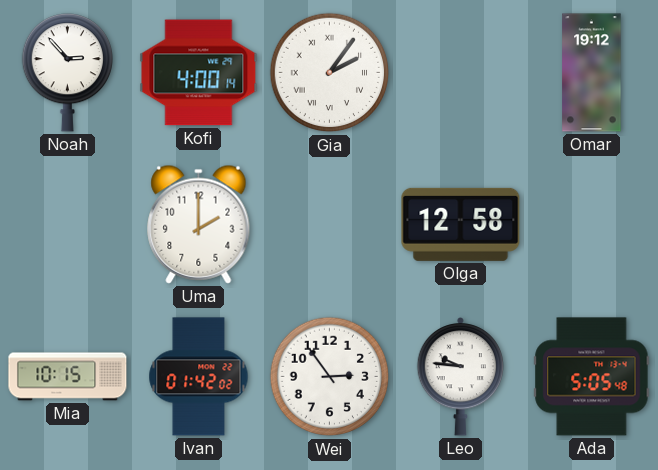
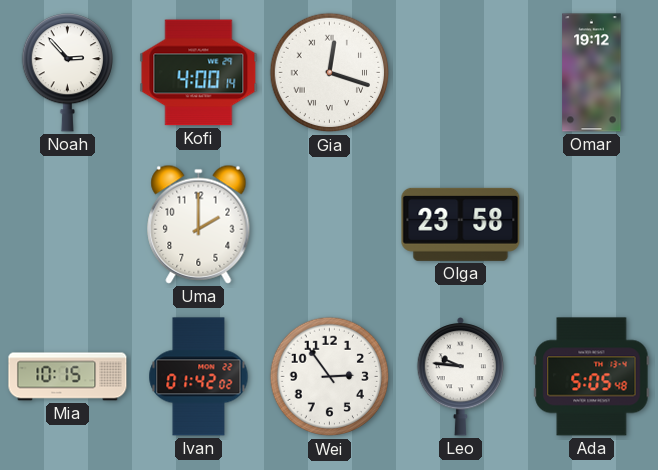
Gia: 2:06 -> 12:18
Olga: 12:58 -> 23:58
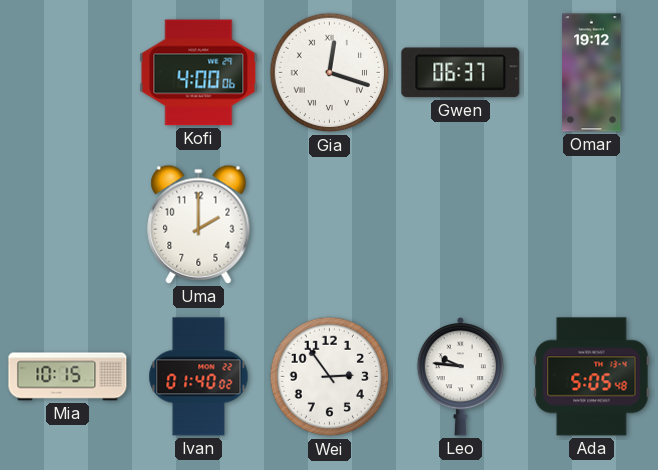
Noah: 2:53 -> none
Kofi: 4:00:14 -> 4:00:06
Gwen: none -> 06:37
Olga: 23:58 -> none
Ivan: 01:42 -> 01:40
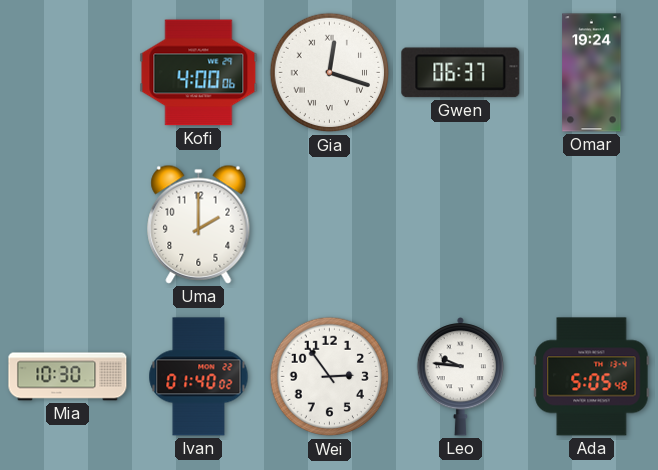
Omar: 19:12 -> 19:24
Mia: 10:15 -> 10:30
